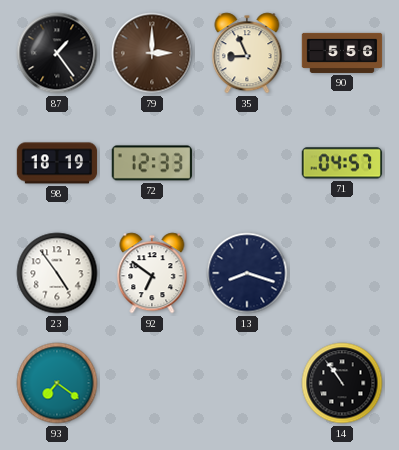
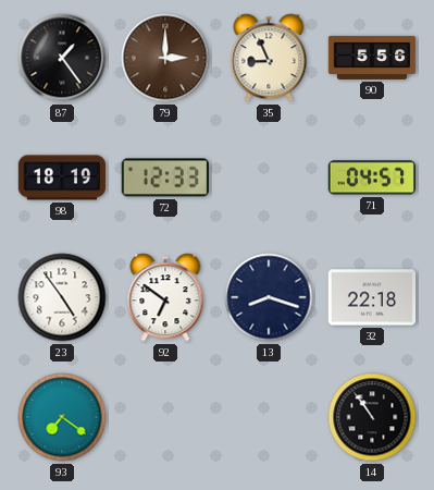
32: none -> 22:18
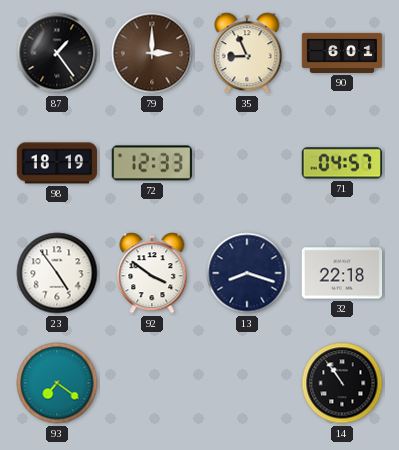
90: 5:56 -> 6:01
92: 6:51 -> 3:51
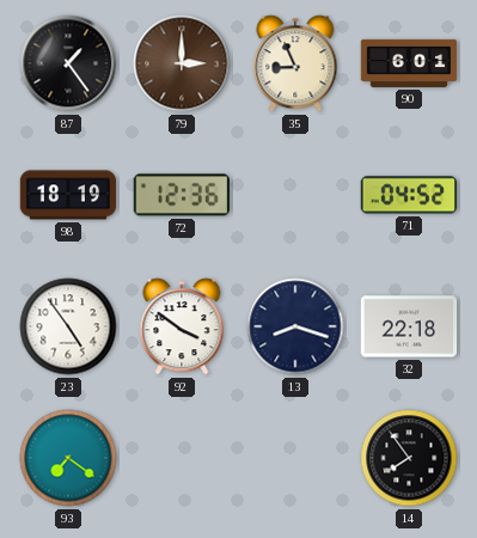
72: 12:33 -> 12:36
71: 04:57 -> 04:52
14: 10:54 -> 7:54
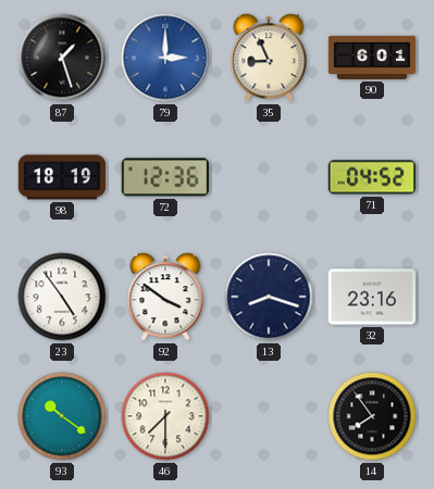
87: 1:24 -> 1:27
79 dial: brown -> blue
32: 22:18 -> 23:16
93: 7:21 -> 10:21
46: none -> 7:30
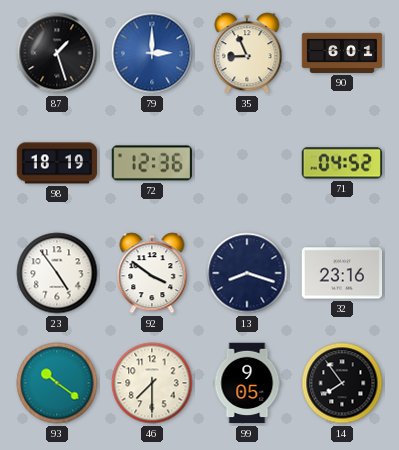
99: none -> 9:05
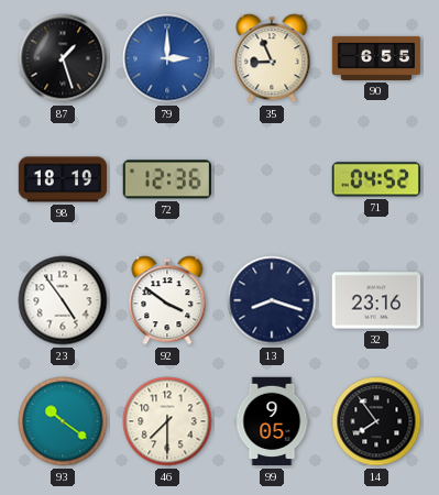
90: 6:01 -> 6:55
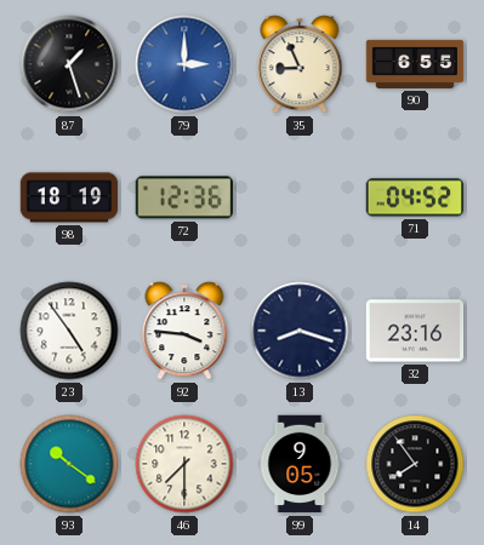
92: 3:51 -> 3:46
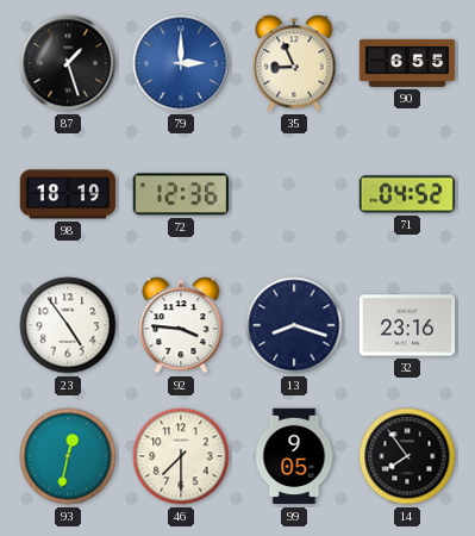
93: 10:21 -> 12:32
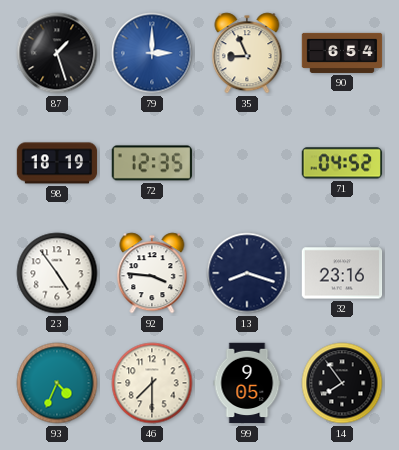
90: 6:55 -> 6:54
72: 12:36 -> 12:35
93: 12:32 -> 4:34
